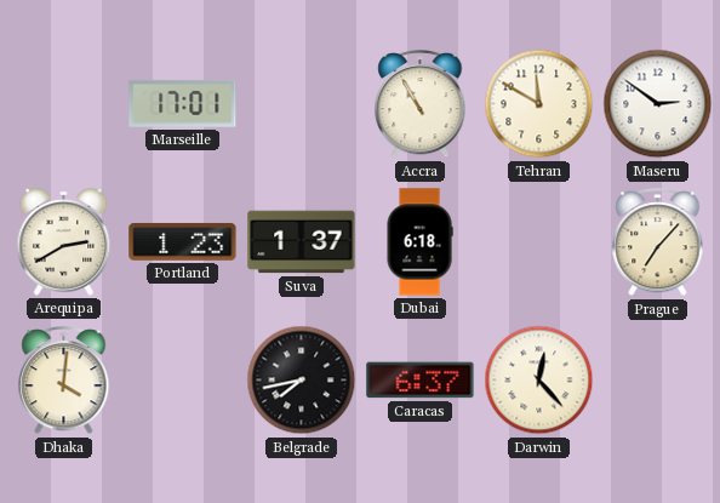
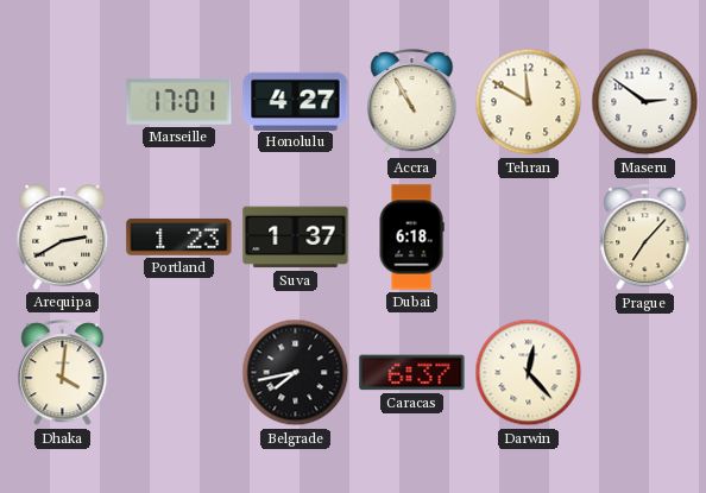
Honolulu: none -> 4:27
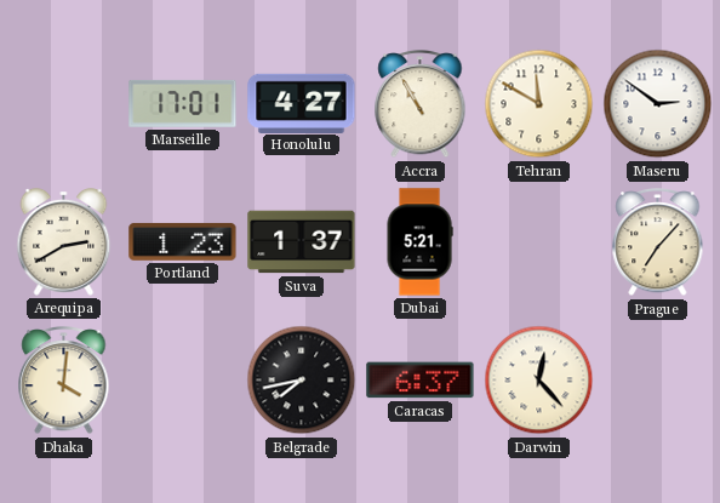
Dubai: 6:18 -> 5:21
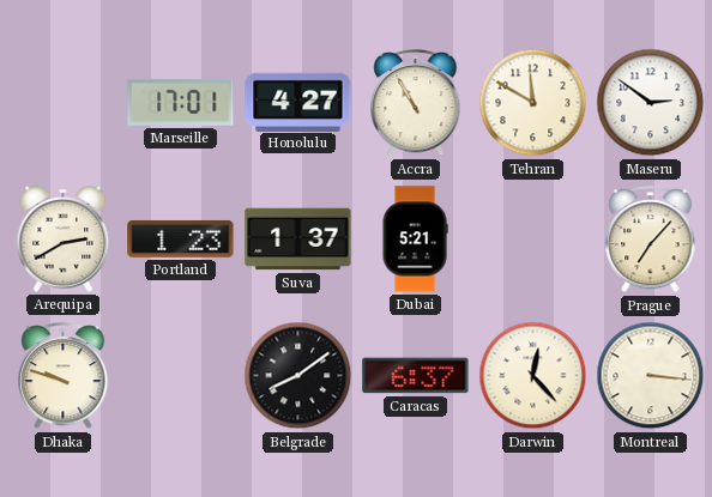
Dhaka: 4:01 -> 9:48
Belgrade: 7:43 -> 8:09
Montreal: none -> 3:16
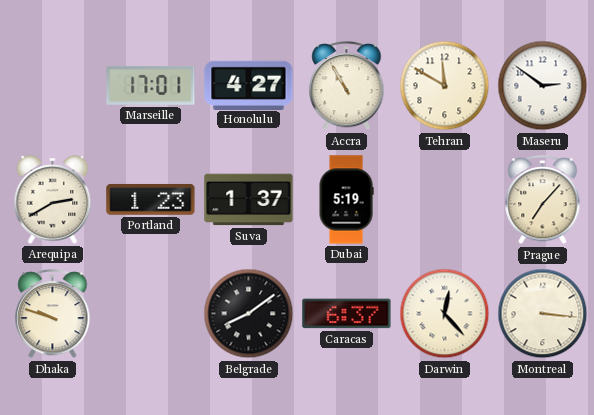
Dubai: 5:21 -> 5:19
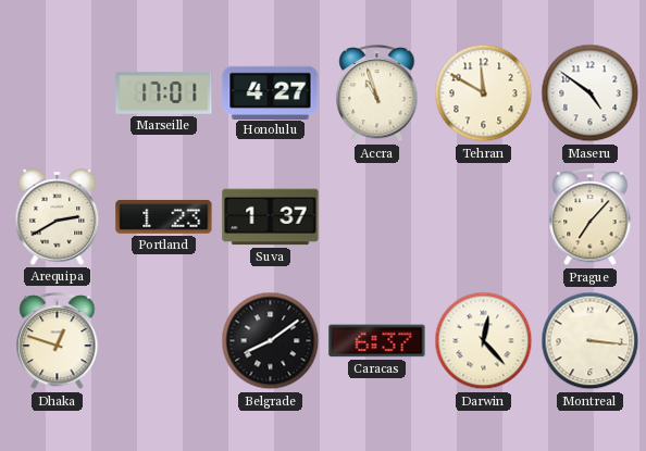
Accra: 10:55 -> 10:57
Maseru: 2:51 -> 4:51
Dubai: 5:19 -> none
Dhaka: 9:48 -> 12:48
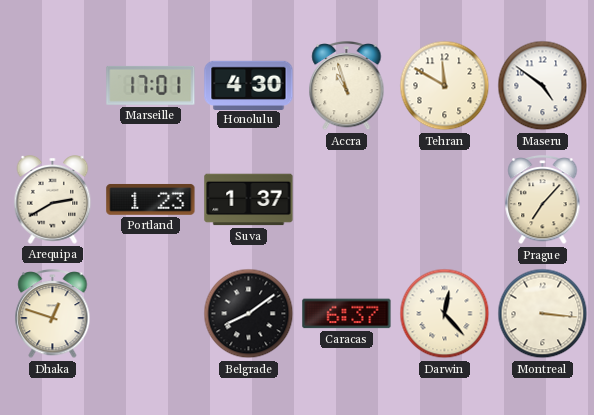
Honolulu: 4:27 -> 4:30
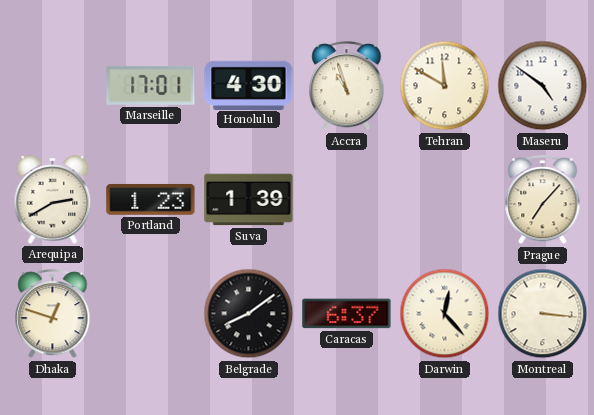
Suva: 1:37 -> 1:39
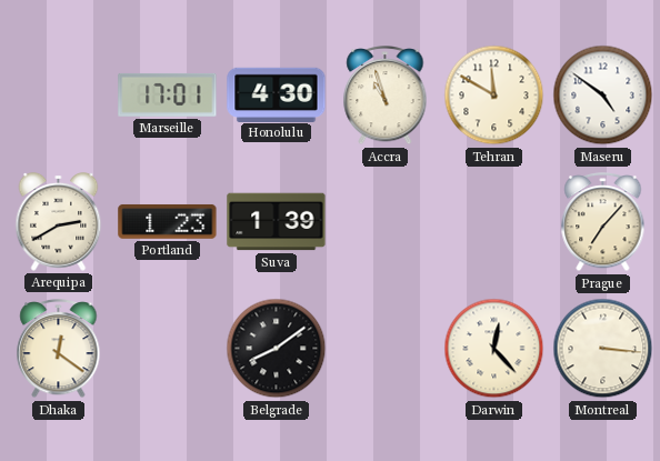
Dhaka: 12:48 -> 12:21
Caracas: 6:37 -> none
